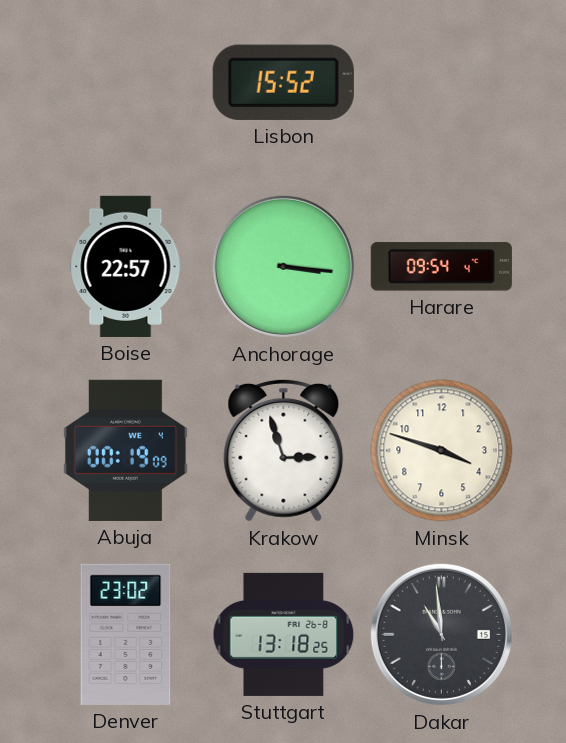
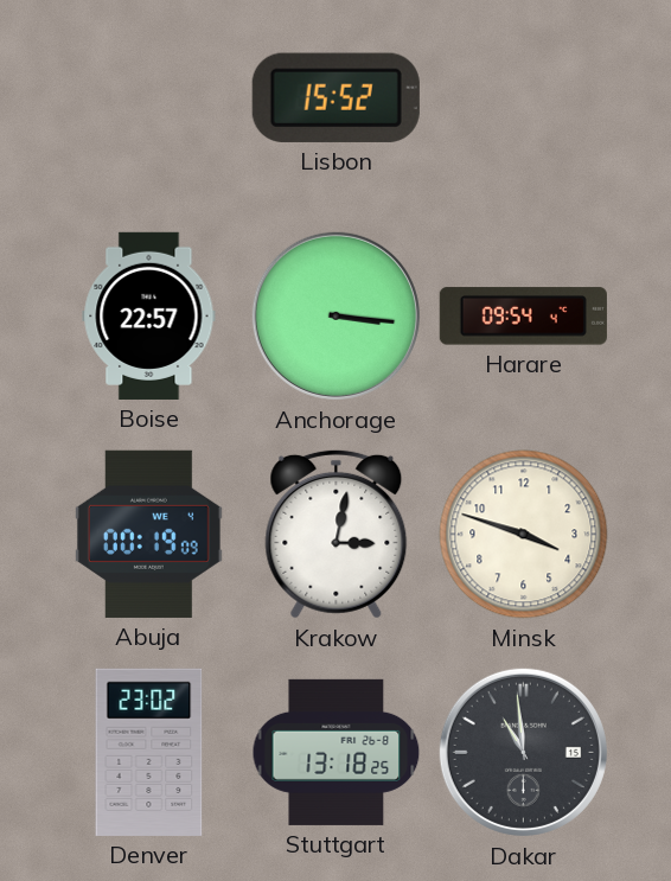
Krakow: 2:57 -> 3:02
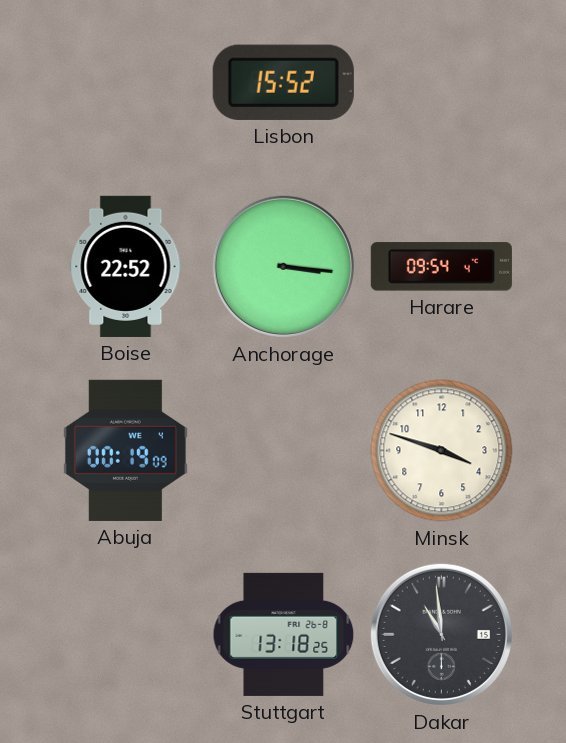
Boise: 22:57 -> 22:52
Krakow: 3:02 -> none
Denver: 23:02 -> none
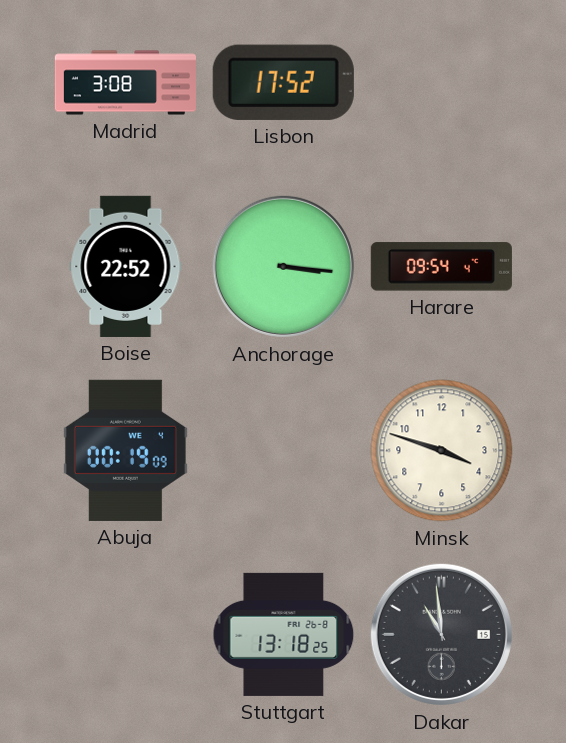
Madrid: none -> 3:08
Lisbon: 15:52 -> 17:52
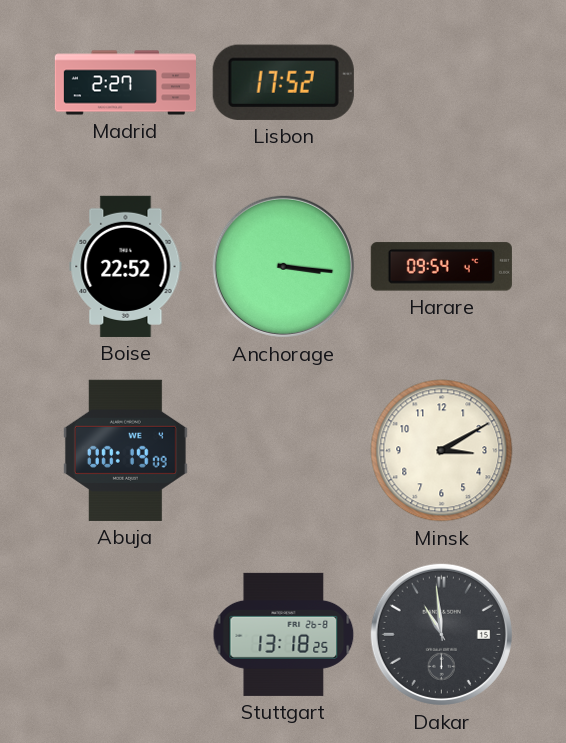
Madrid: 3:08 -> 2:27
Minsk: 3:48 -> 3:10
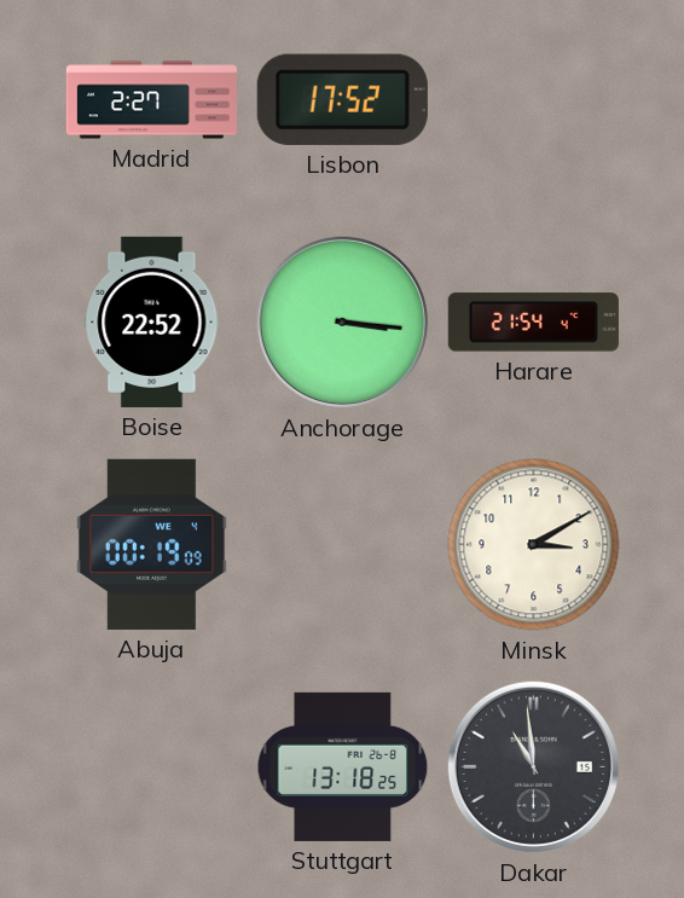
Harare: 09:54 -> 21:54
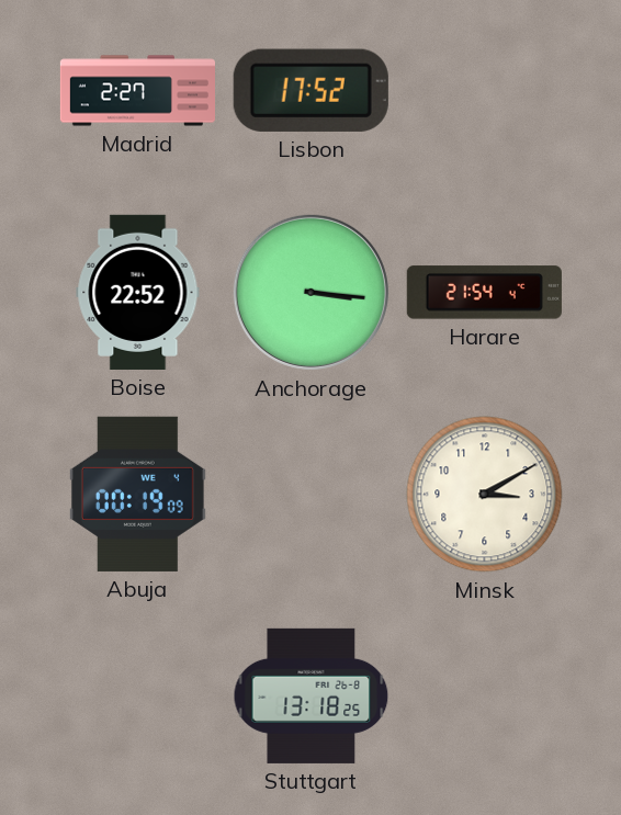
Dakar: 10:59 -> none
